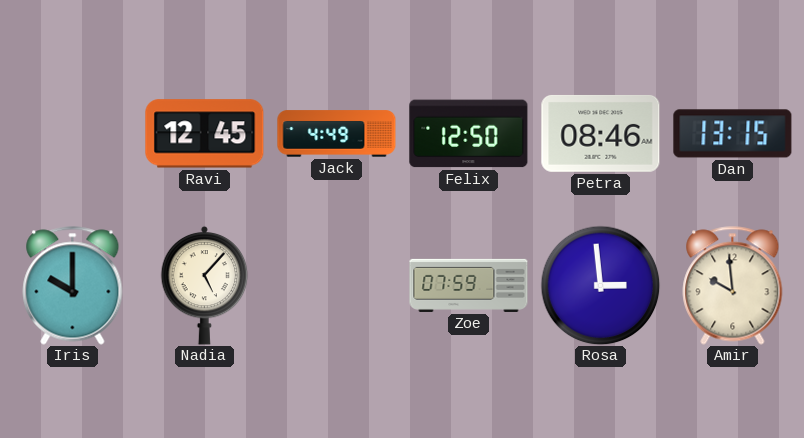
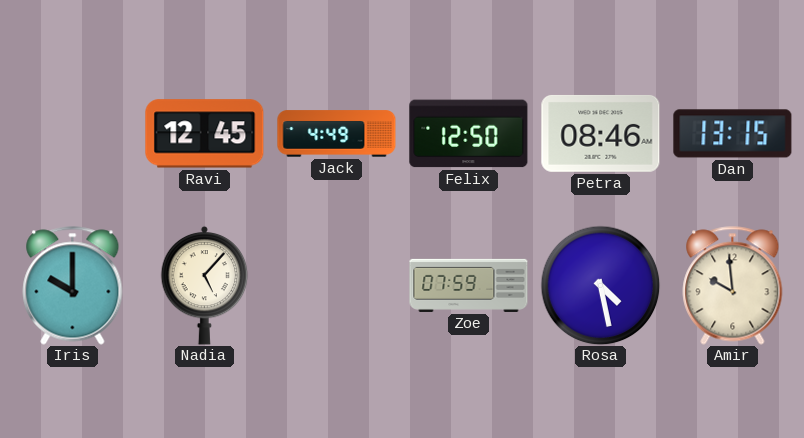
Rosa: 2:59 -> 4:28
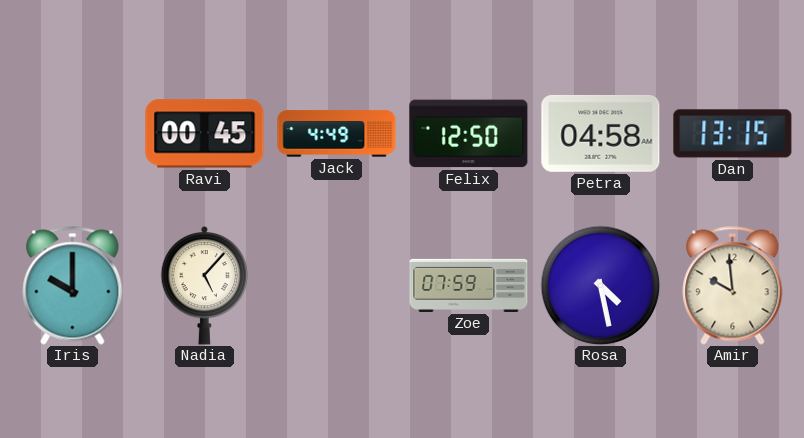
Ravi: 12:45 -> 00:45
Petra: 08:46 -> 04:58
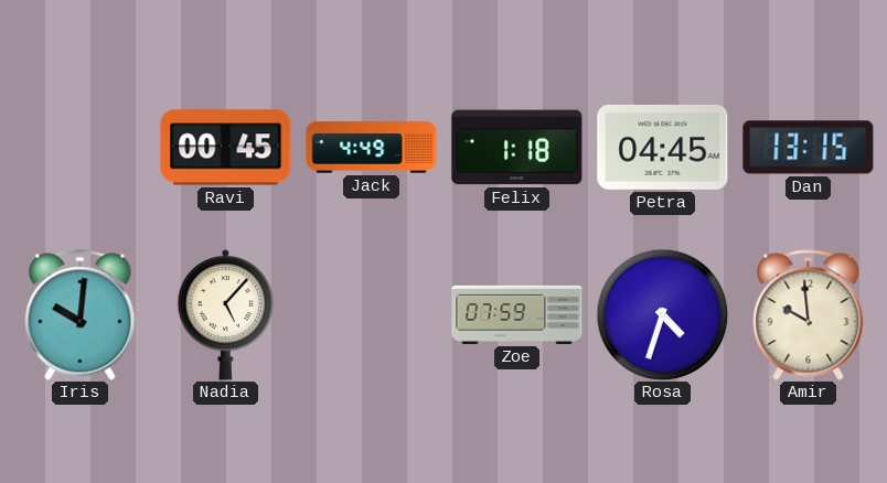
Felix: 12:50 -> 1:18
Petra: 04:58 -> 04:45
Iris: 10:00 -> 10:01
Rosa: 4:28 -> 4:33
